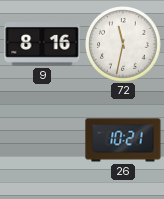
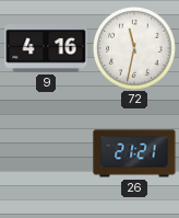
9: 8:16 -> 4:16
26: 10:21 -> 21:21
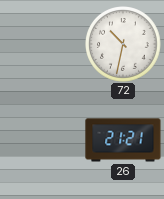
9: 4:16 -> none
72: 11:32 -> 10:32
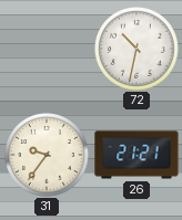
31: none -> 9:36
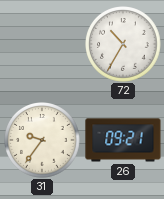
72: 10:32 -> 10:35
26: 21:21 -> 09:21
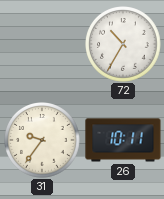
26: 09:21 -> 10:11
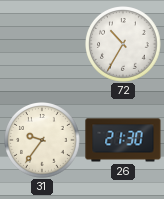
26: 10:11 -> 21:30
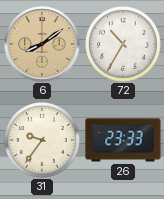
6: none -> 8:09
26: 21:30 -> 23:33
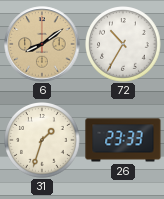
31: 9:36 -> 1:33
